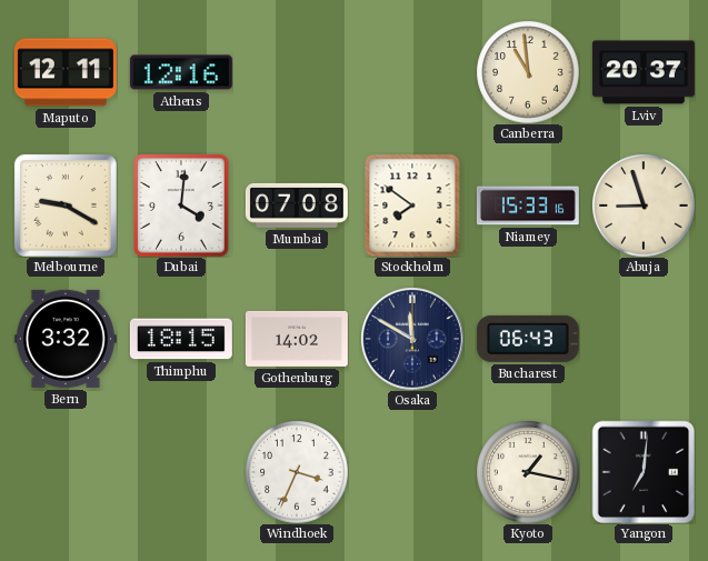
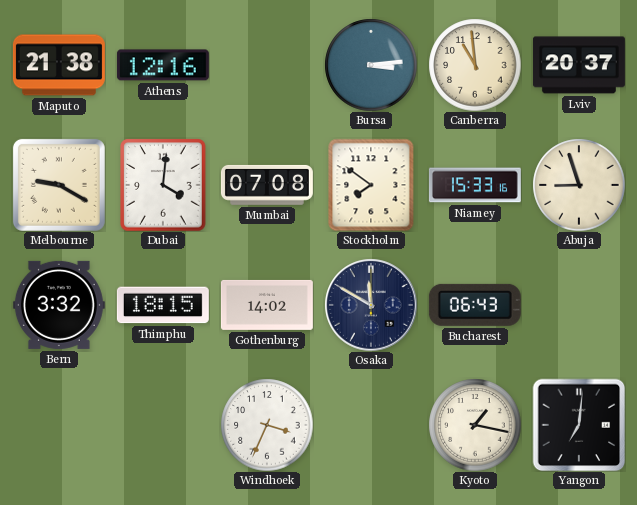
Maputo: 12:11 -> 21:38
Bursa: none -> 3:14
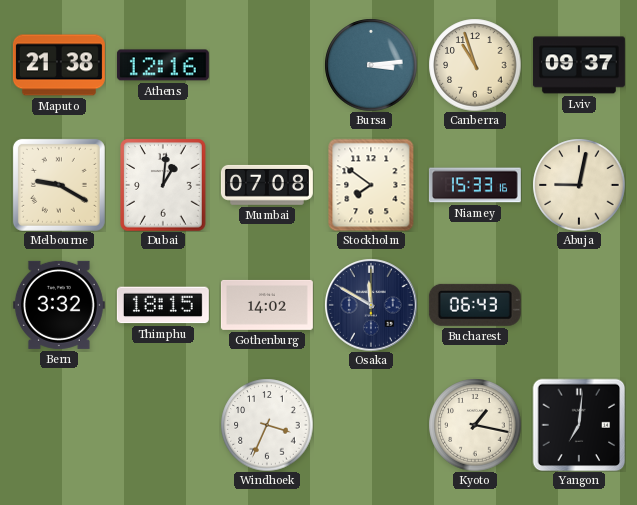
Canberra: 10:59 -> 10:57
Lviv: 20:37 -> 09:37
Dubai: 4:01 -> 1:01
Abuja: 8:57 -> 9:02
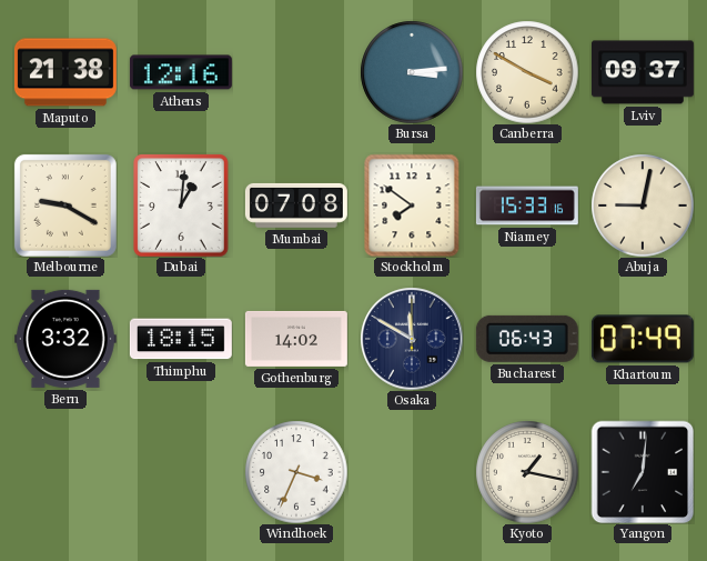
Canberra: 10:57 -> 3:50
Khartoum: none -> 07:49
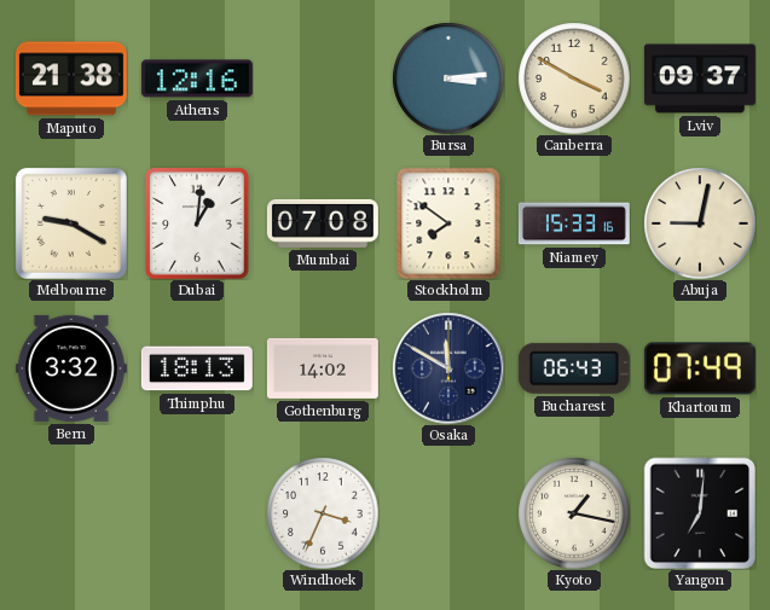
Thimphu: 18:15 -> 18:13
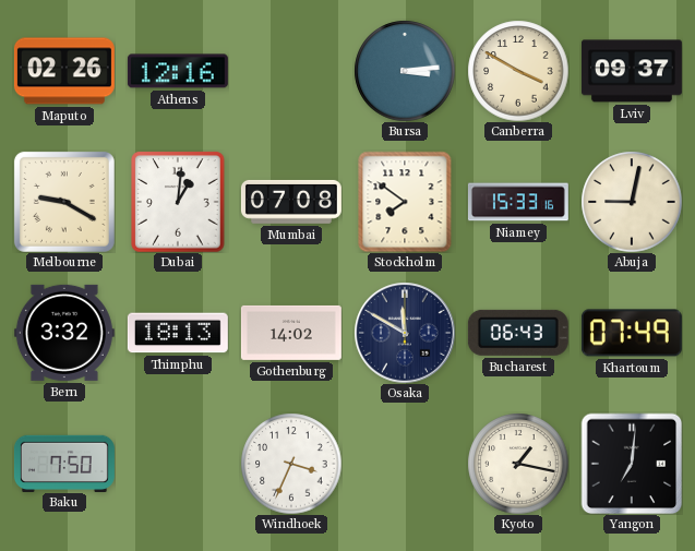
Maputo: 21:38 -> 02:26
Baku: none -> 7:50
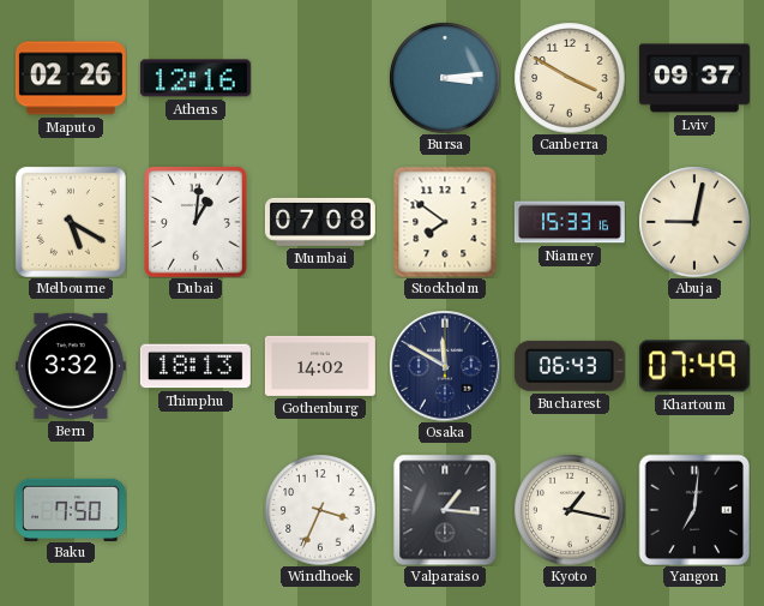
Melbourne: 9:20 -> 5:20
Valparaiso: none -> 1:16
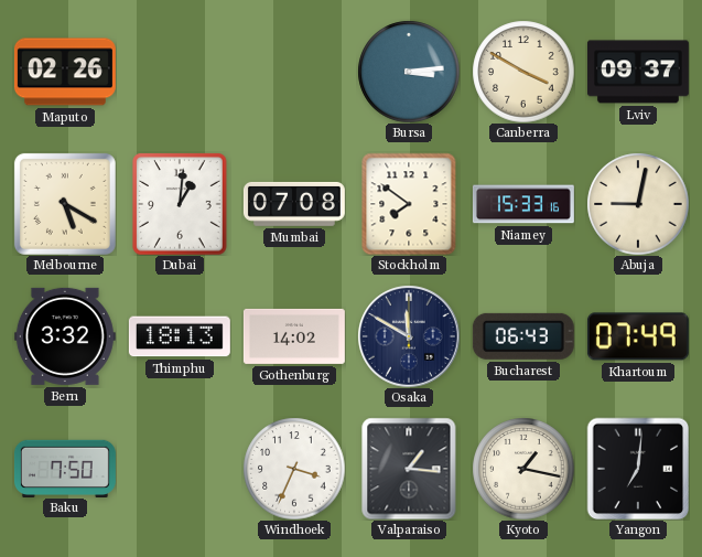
Athens: 12:16 -> none
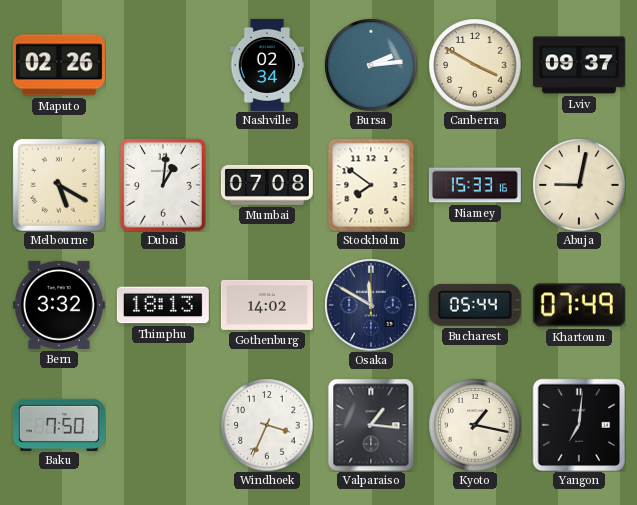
Nashville: none -> 02:34
Bursa: 3:14 -> 2:14
Bucharest: 06:43 -> 05:44
